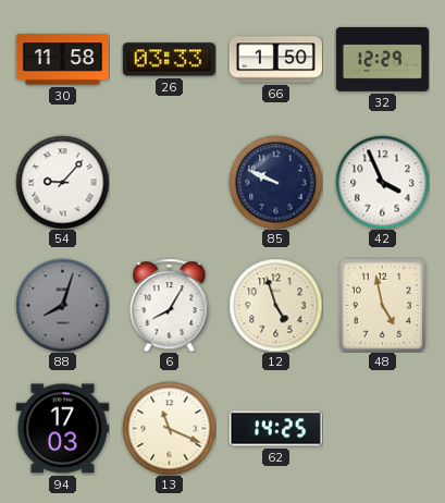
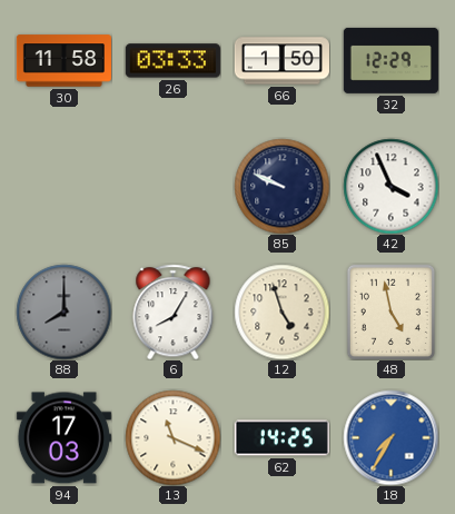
54: 9:07 -> none
88: 8:03 -> 8:00
18: none -> 7:35
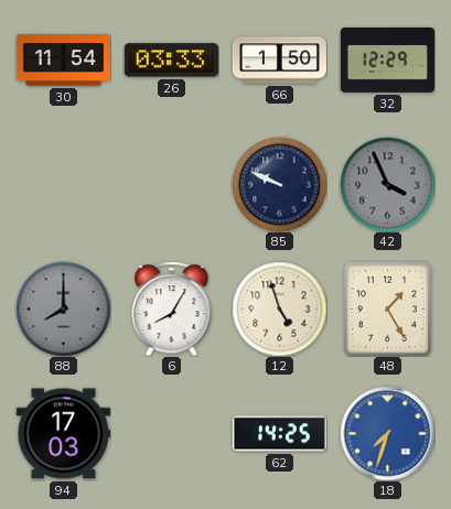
30: 11:58 -> 11:54
42 dial: white -> grey
48: 4:58 -> 1:25
13: 11:19 -> none
18: 7:35 -> 7:33
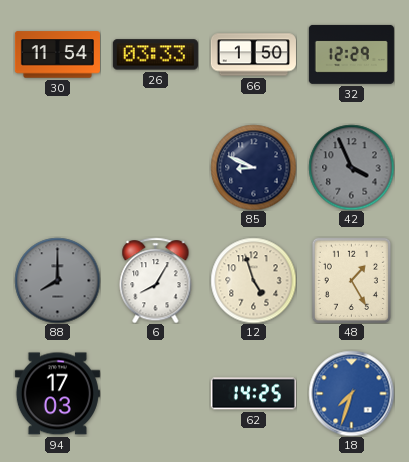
85: 9:49 -> 8:49
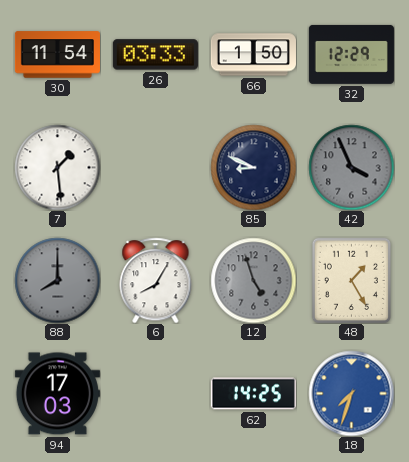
7: none -> 1:29
12 dial: cream -> grey
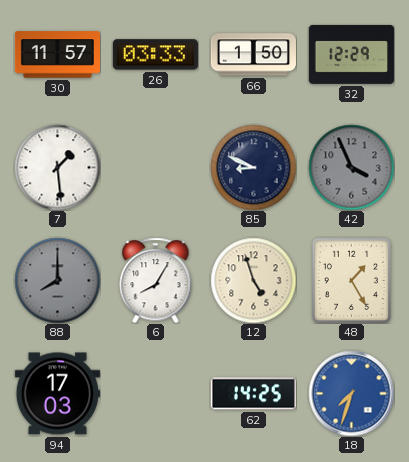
30: 11:54 -> 11:57
12 dial: grey -> cream
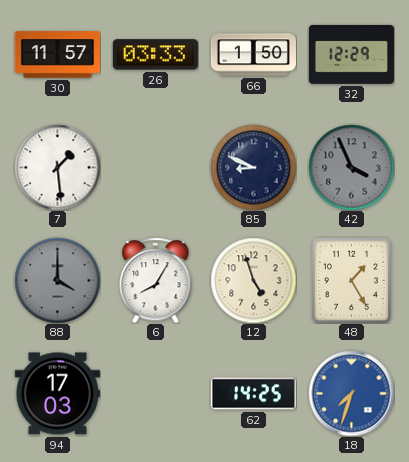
88: 8:00 -> 4:00
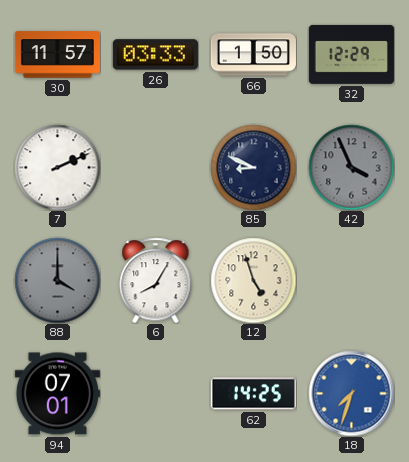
7: 1:29 -> 2:11
48: 1:25 -> none
94: 17:03 -> 07:01
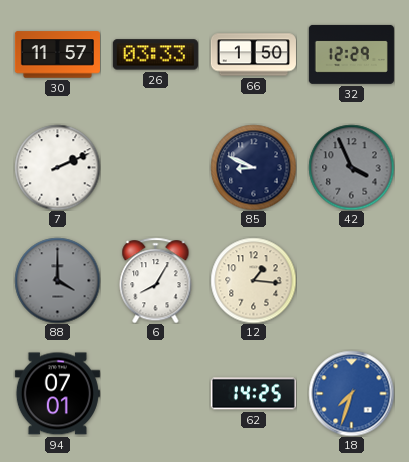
12: 4:57 -> 1:16
